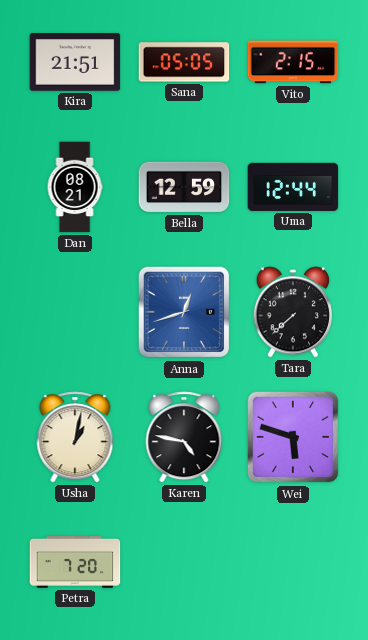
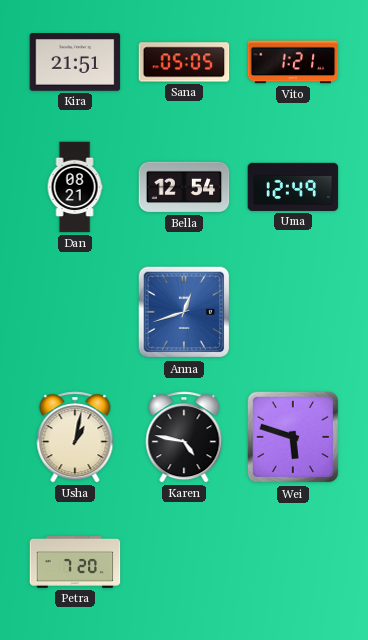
Vito: 2:15 -> 1:21
Bella: 12:59 -> 12:54
Uma: 12:44 -> 12:49
Tara: 7:38 -> none
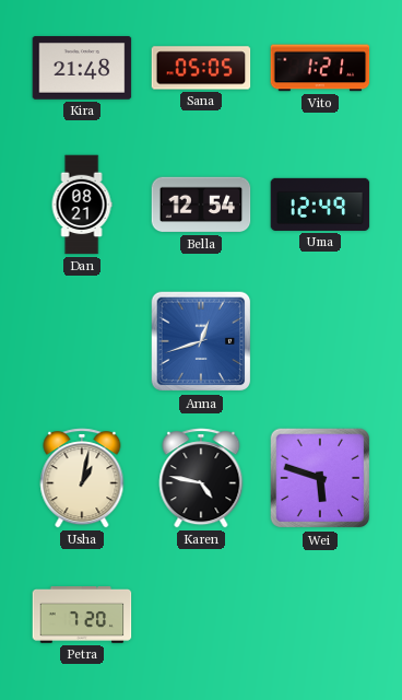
Kira: 21:51 -> 21:48
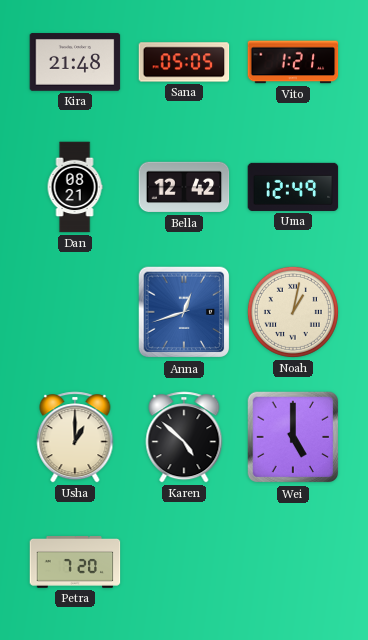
Bella: 12:54 -> 12:42
Noah: none -> 1:02
Usha: 1:02 -> 1:00
Karen: 4:47 -> 4:52
Wei: 5:48 -> 5:00
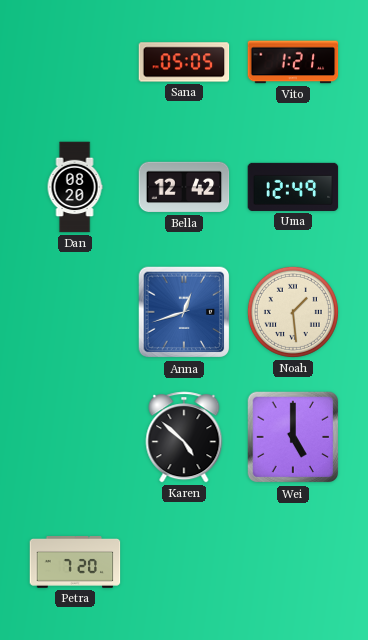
Kira: 21:48 -> none
Dan: 08:21 -> 08:20
Noah: 1:02 -> 1:29
Usha: 1:00 -> none
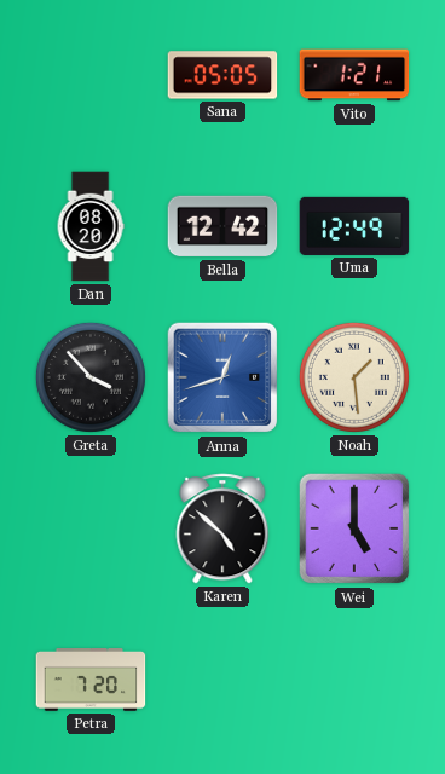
Greta: none -> 3:53
